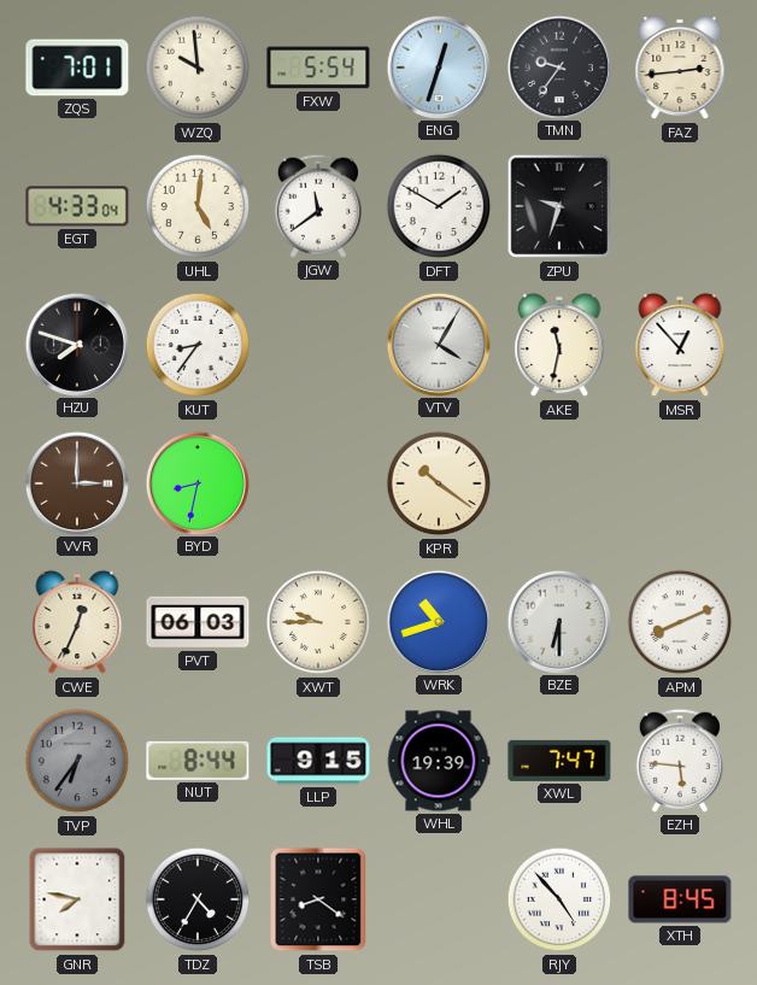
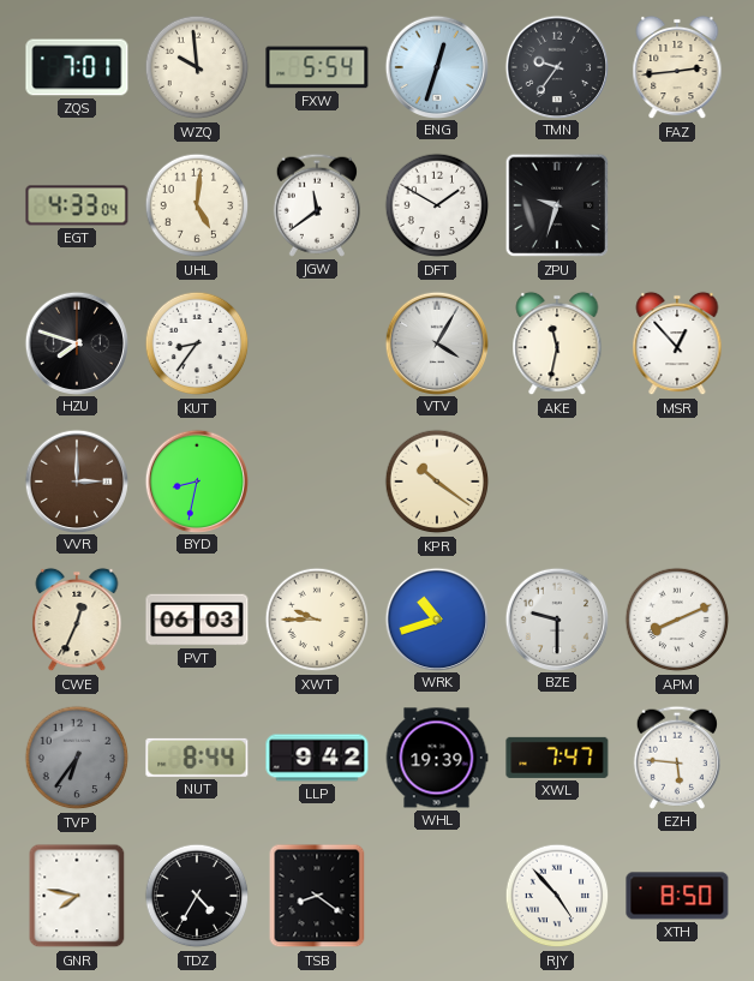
BZE: 6:30 -> 9:30
LLP: 9:15 -> 9:42
XTH: 8:45 -> 8:50
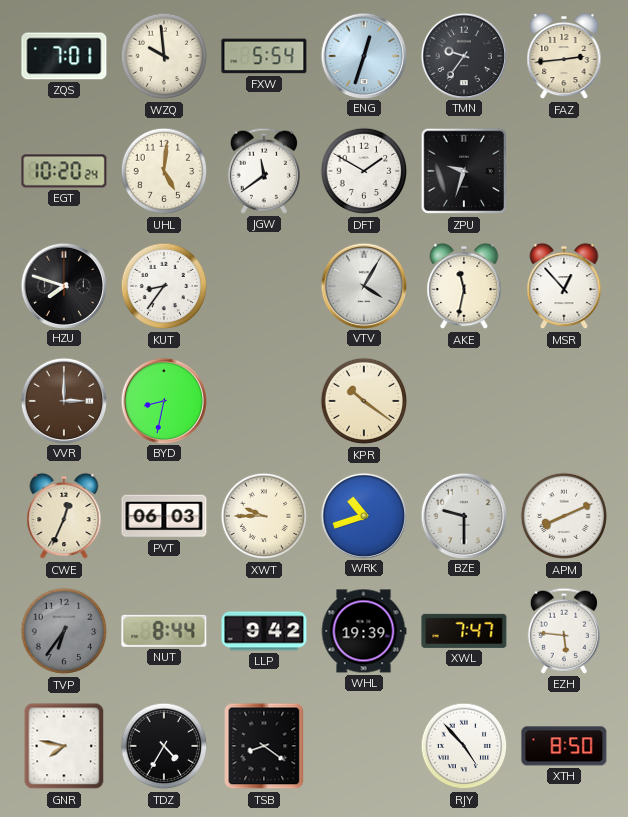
EGT: 4:33 -> 10:20
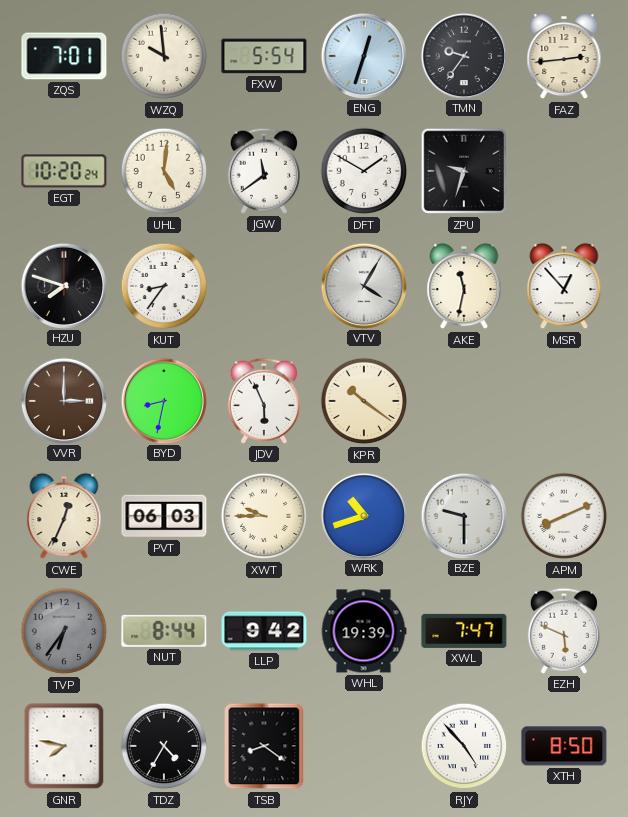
JDV: none -> 5:56
EZH: 5:46 -> 5:49
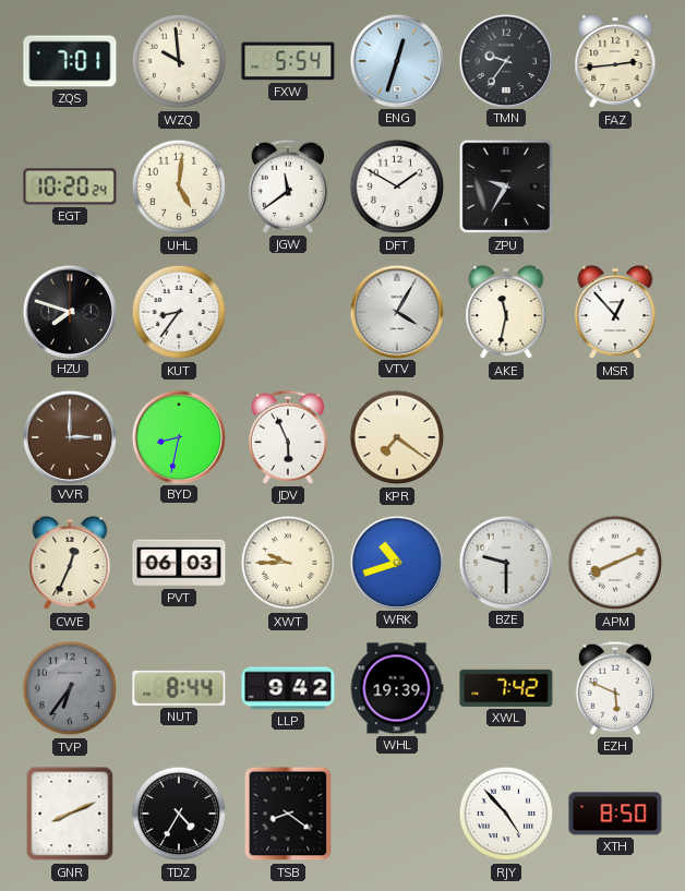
ZPU: 9:33 -> 9:35
KPR: 10:21 -> 7:21
XWL: 7:47 -> 7:42
GNR: 7:47 -> 8:11
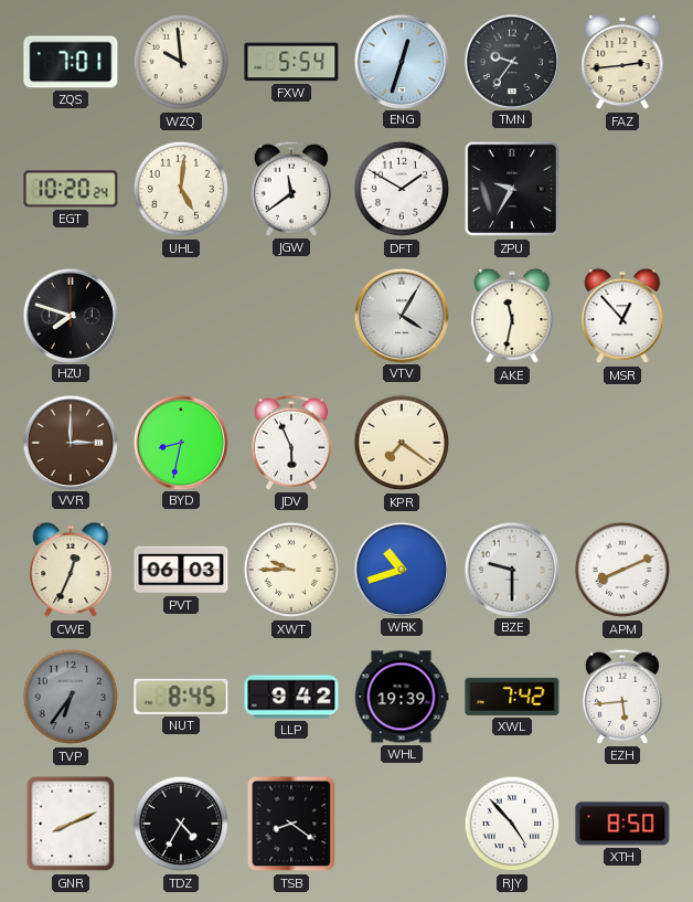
KUT: 8:36 -> none
NUT: 8:44 -> 8:45
EZH: 5:49 -> 5:44
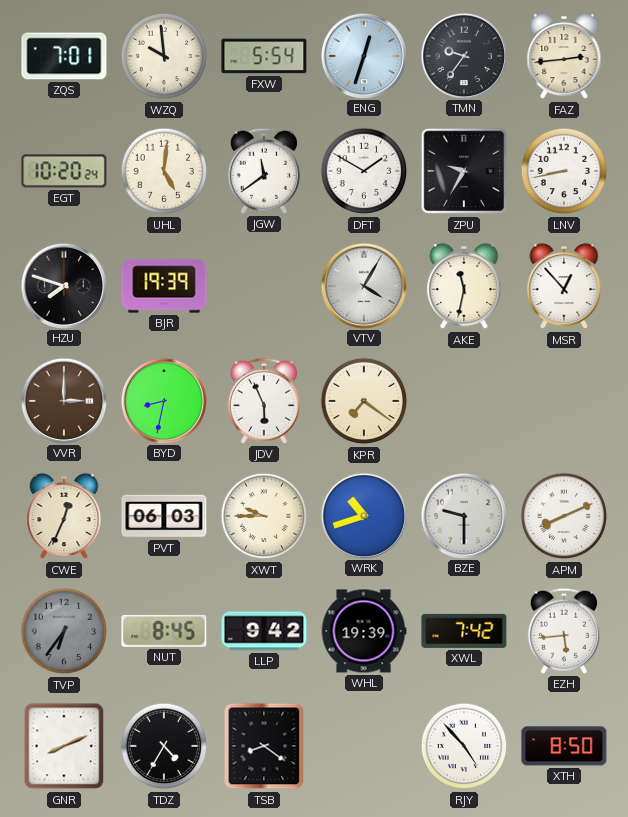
LNV: none -> 8:43
BJR: none -> 19:39
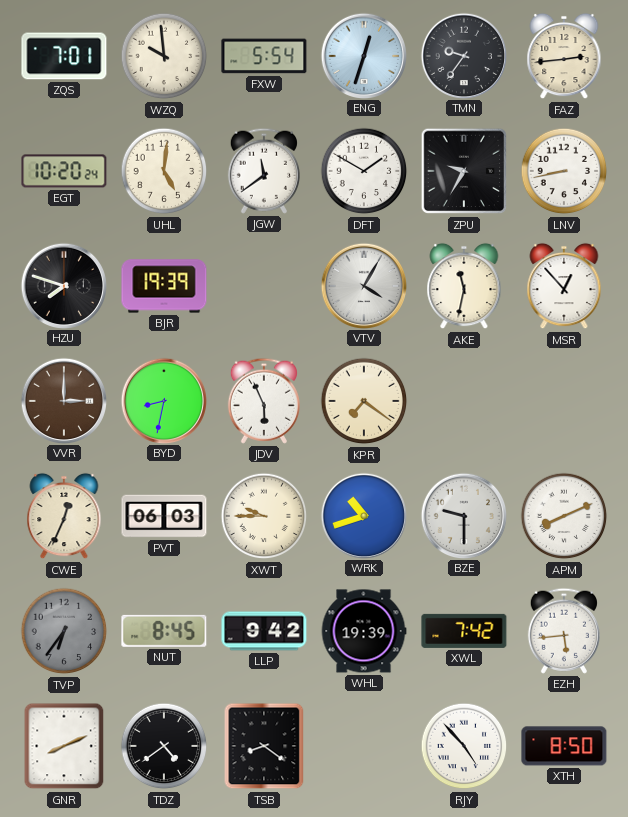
TDZ: 4:35 -> 4:39
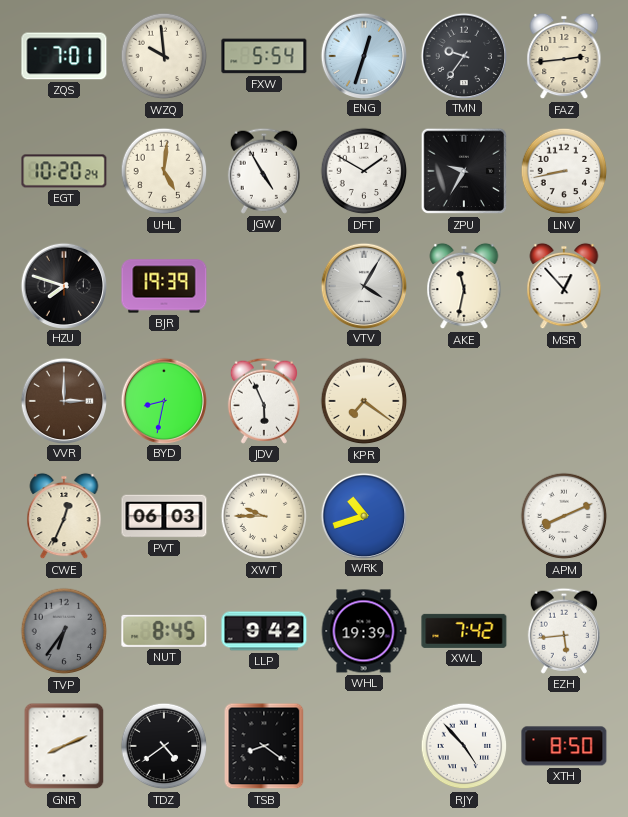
JGW: 11:39 -> 4:55
BZE: 9:30 -> none
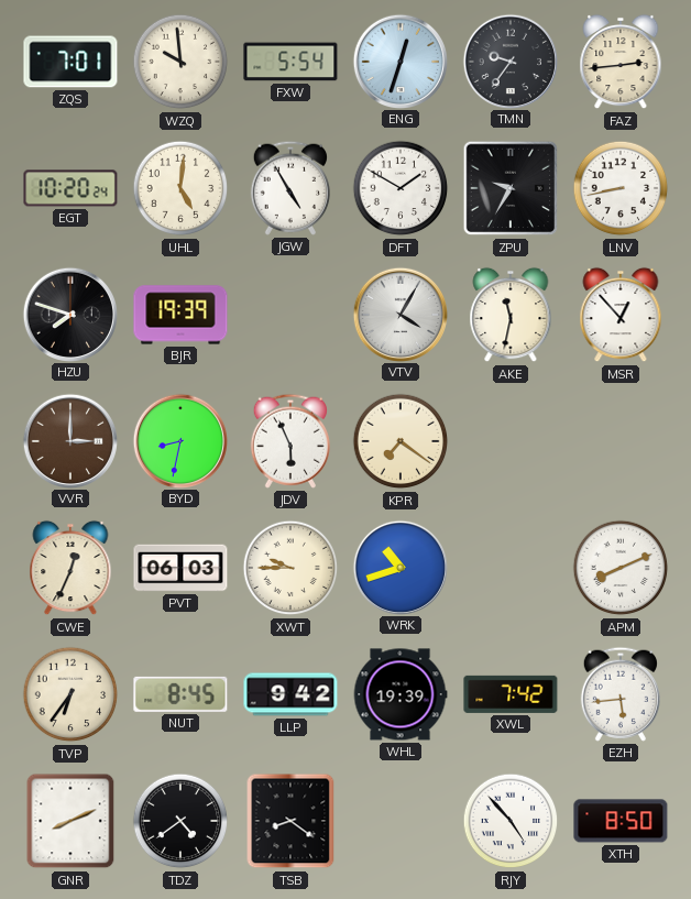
TVP dial: grey -> cream
